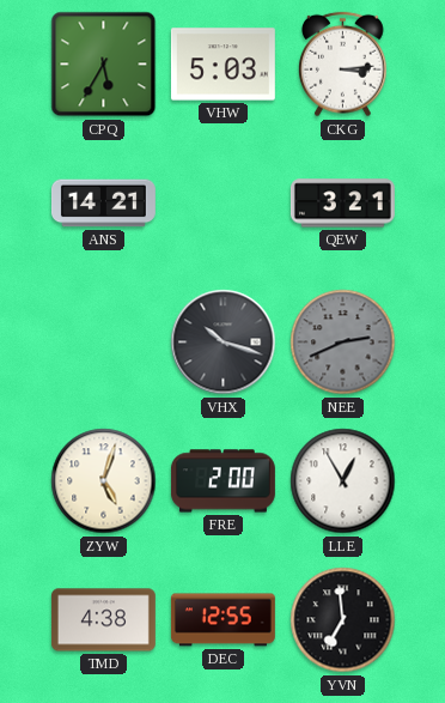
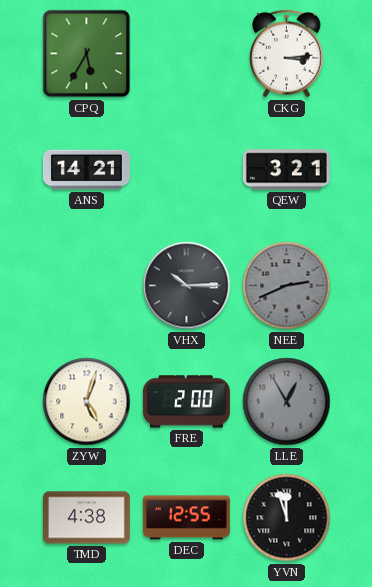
VHW: 5:03 -> none
VHX: 10:18 -> 10:15
LLE dial: white -> grey
YVN: 6:59 -> 11:57
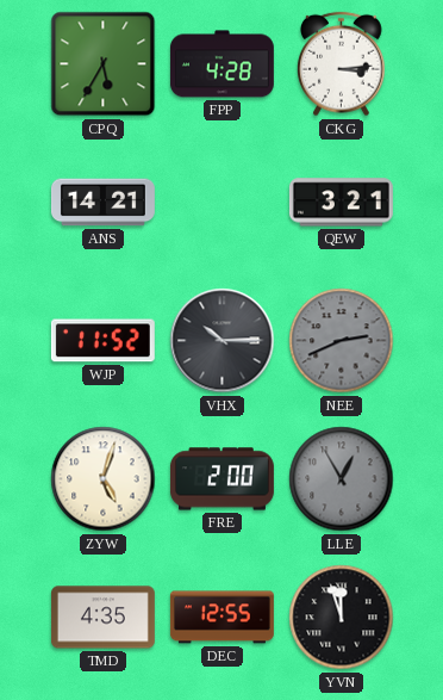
FPP: none -> 4:28
WJP: none -> 11:52
TMD: 4:38 -> 4:35
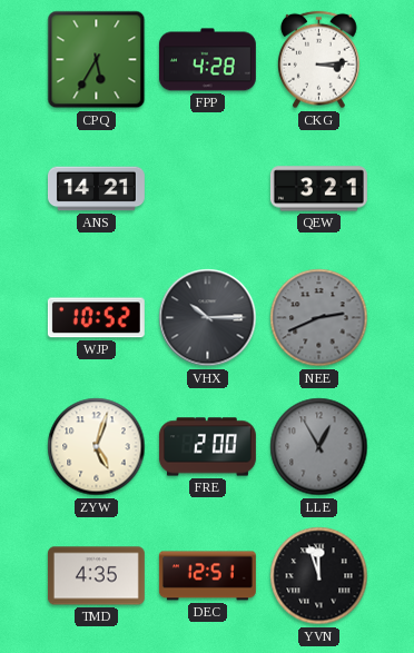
WJP: 11:52 -> 10:52
DEC: 12:55 -> 12:51
